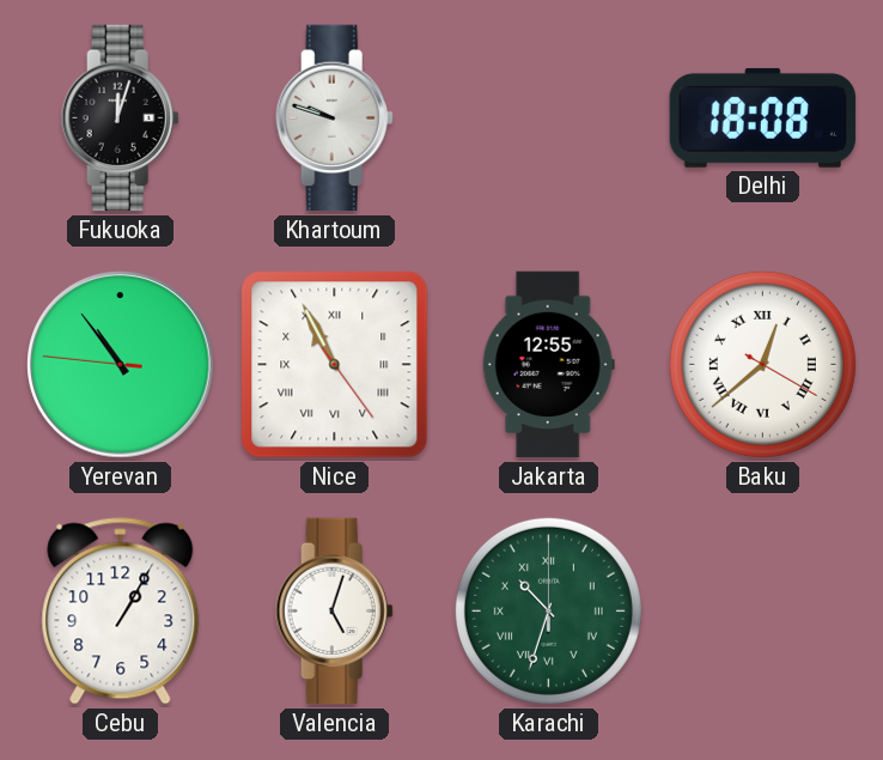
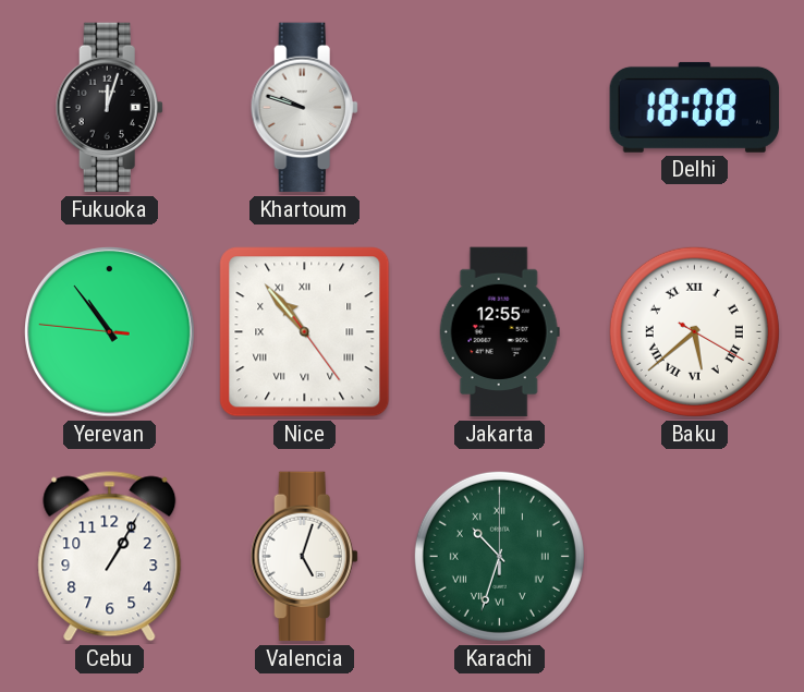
Nice: 10:55 -> 10:53
Baku: 12:38 -> 5:38
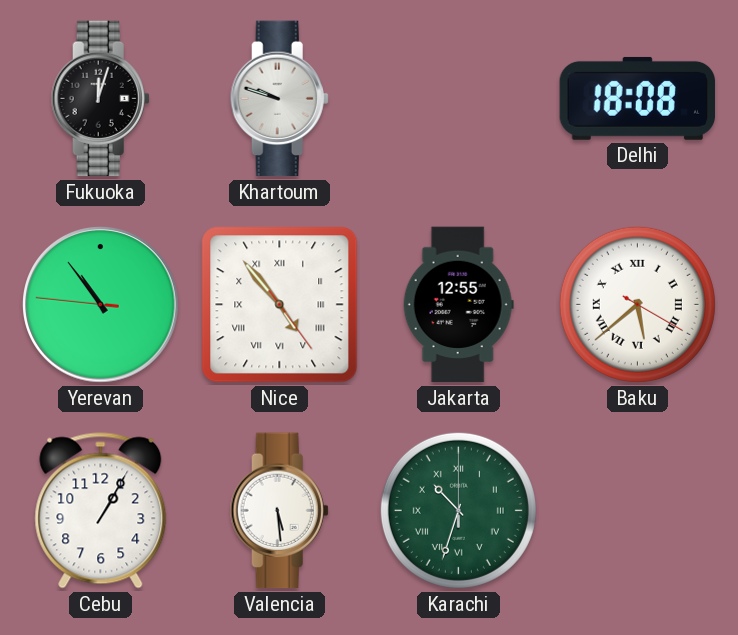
Nice: 10:53 -> 4:53
Valencia: 5:03 -> 5:29
